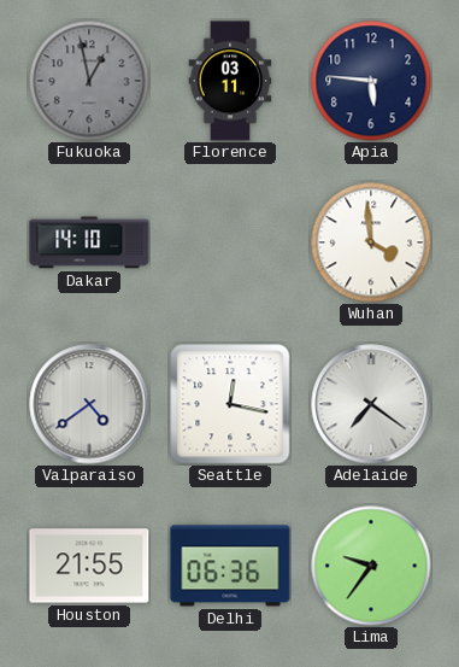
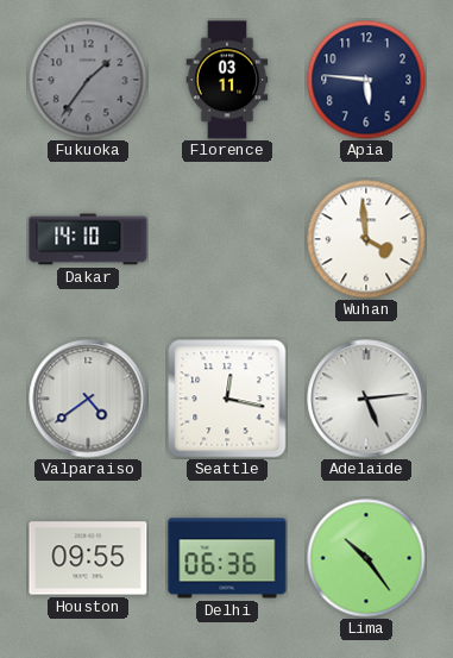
Fukuoka: 12:58 -> 1:36
Adelaide: 7:21 -> 5:14
Houston: 21:55 -> 09:55
Lima: 9:36 -> 10:24
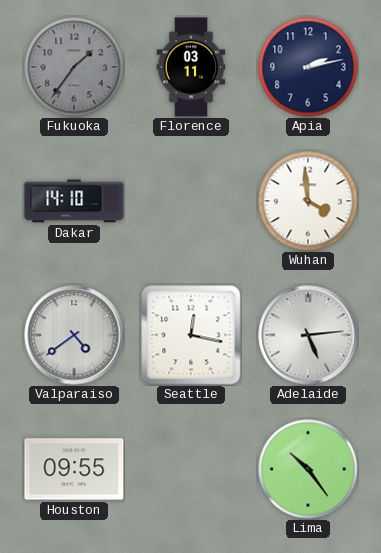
Apia: 5:46 -> 2:13
Delhi: 06:36 -> none
